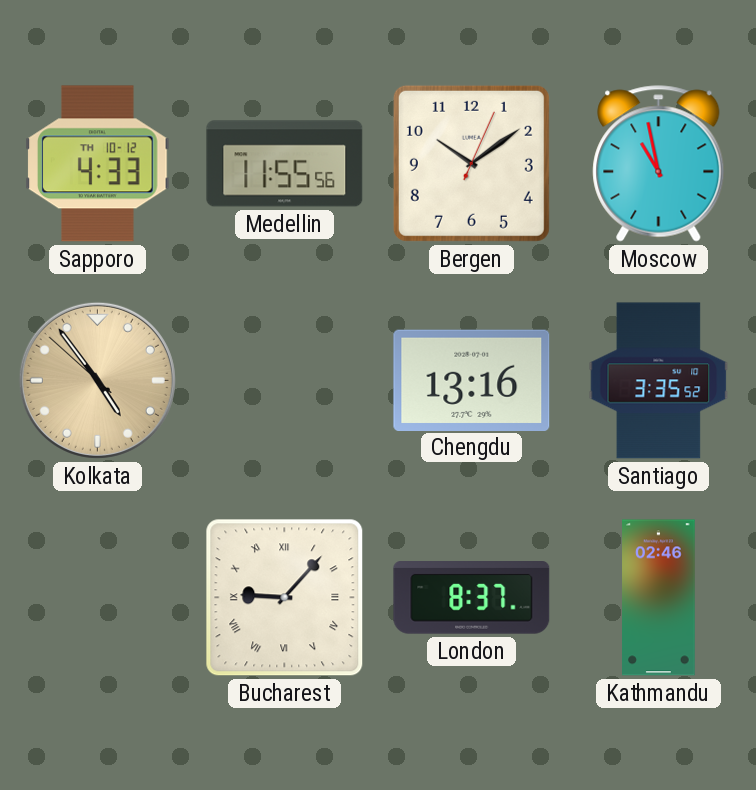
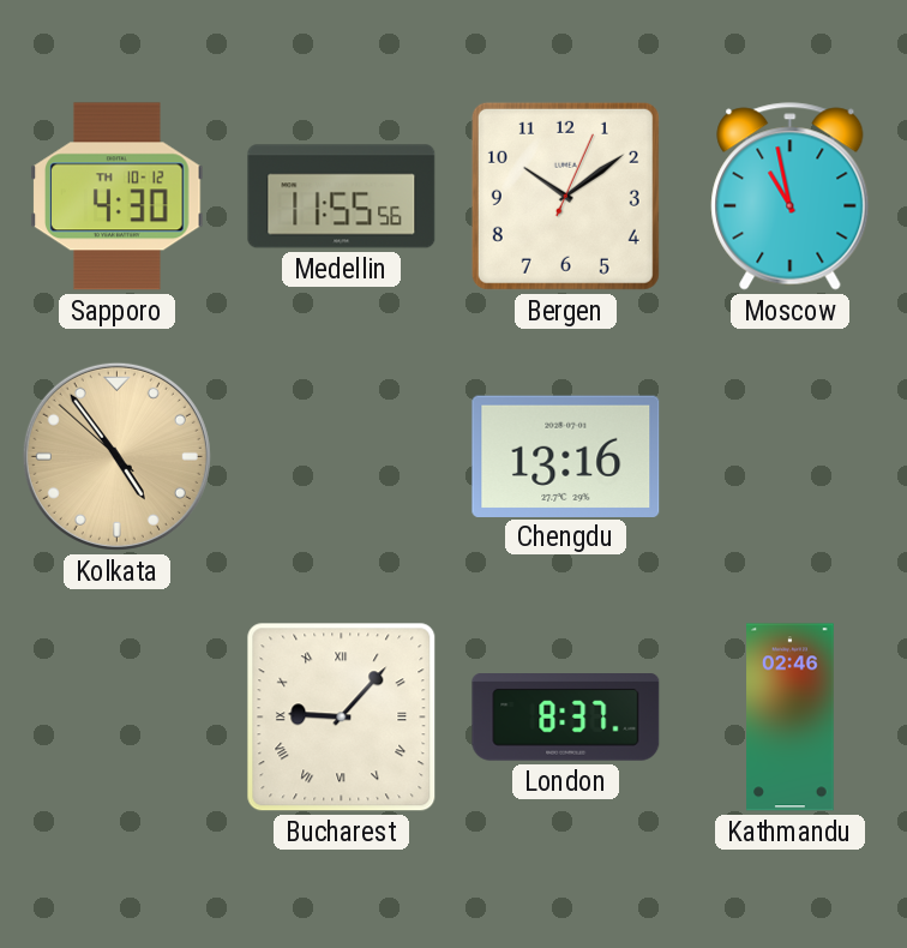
Sapporo: 4:33 -> 4:30
Santiago: 3:35 -> none
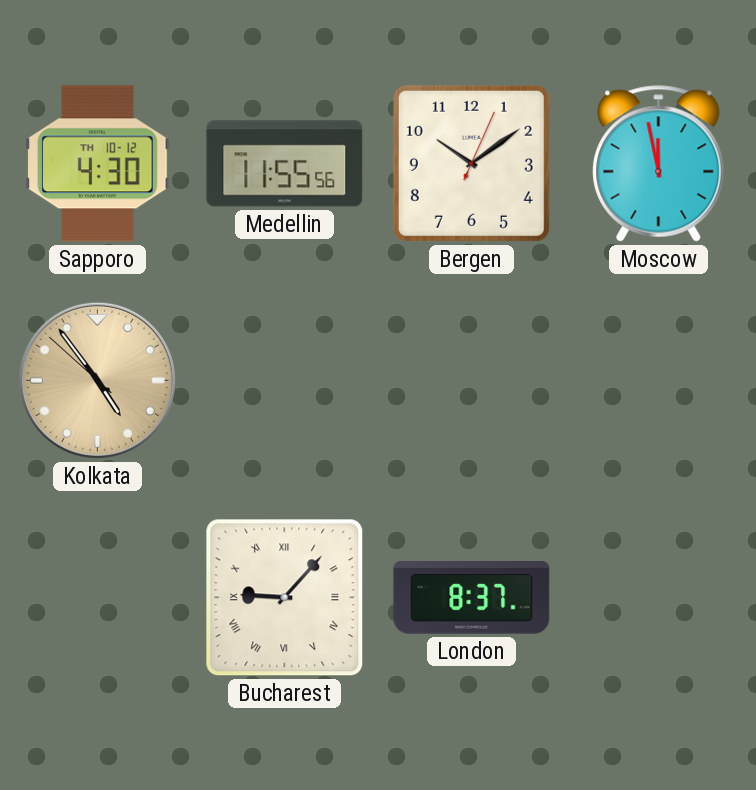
Moscow: 10:58 -> 11:58
Chengdu: 13:16 -> none
Kathmandu: 02:46 -> none
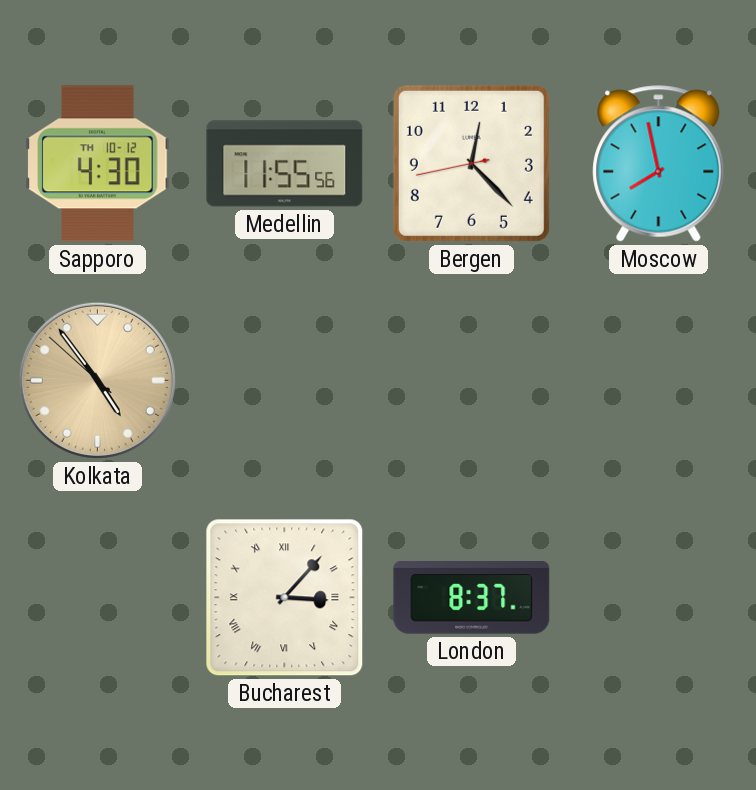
Bergen: 10:09 -> 12:22
Moscow: 11:58 -> 7:58
Bucharest: 9:07 -> 3:07
